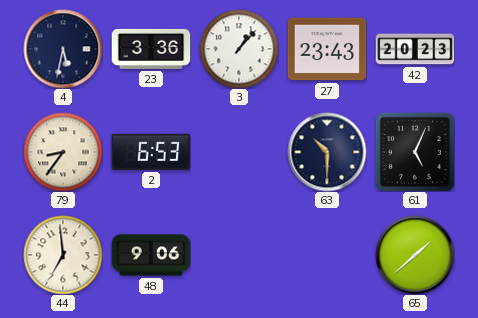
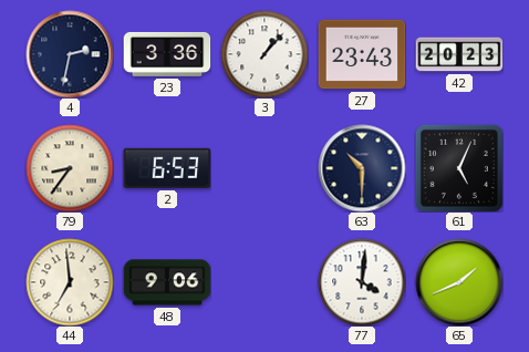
4: 5:32 -> 2:32
77: none -> 4:01
65: 1:38 -> 1:41
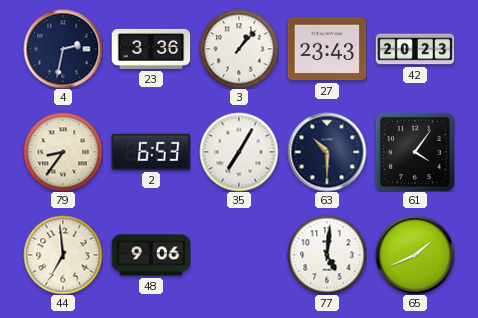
35: none -> 7:05
61: 5:04 -> 4:06
77: 4:01 -> 5:01
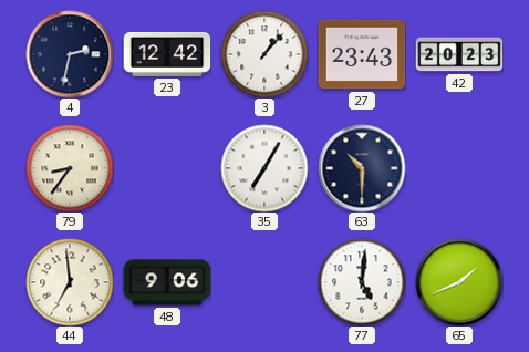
23: 3:36 -> 12:42
2: 6:53 -> none
61: 4:06 -> none
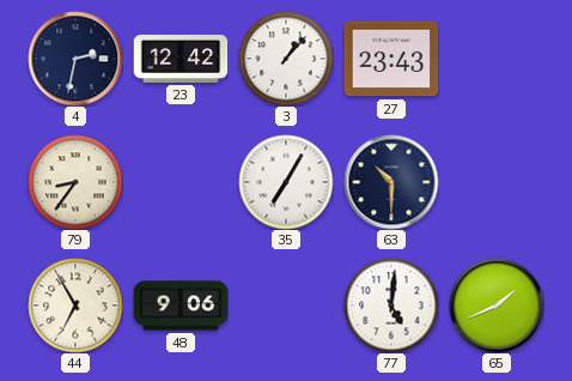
42: 20:23 -> none
44: 6:59 -> 6:55
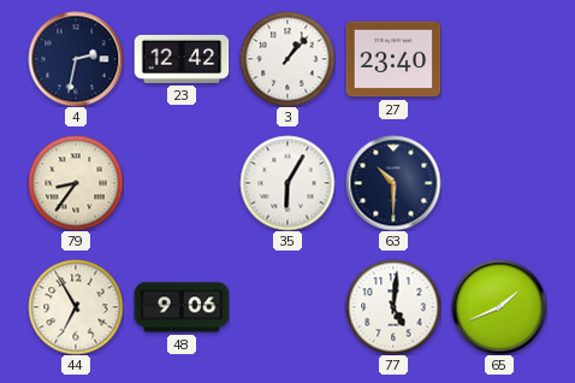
27: 23:43 -> 23:40
35: 7:05 -> 6:05
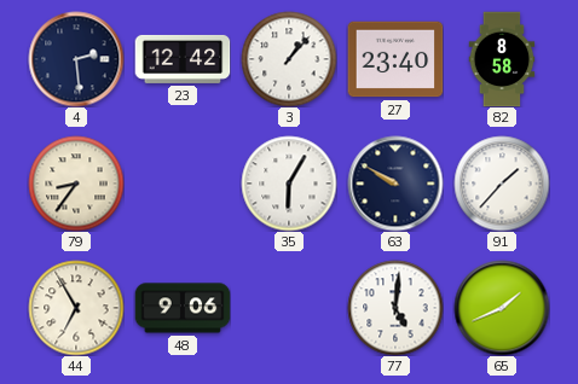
4: 2:32 -> 2:29
82: none -> 8:58
63: 10:30 -> 9:50
91: none -> 1:37
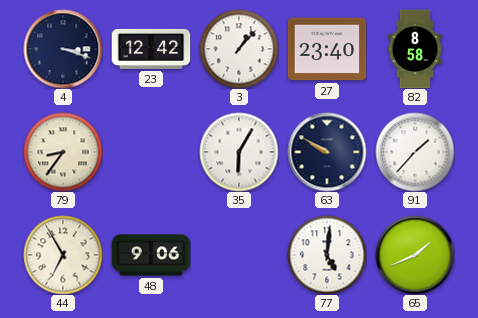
4: 2:29 -> 3:18
